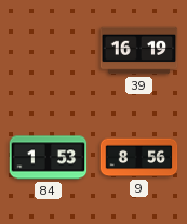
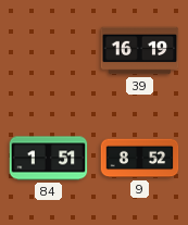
84: 1:53 -> 1:51
9: 8:56 -> 8:52
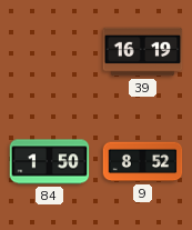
84: 1:51 -> 1:50
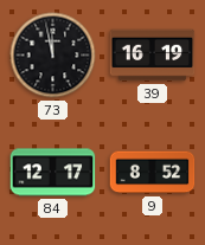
73: none -> 11:58
84: 1:50 -> 12:17
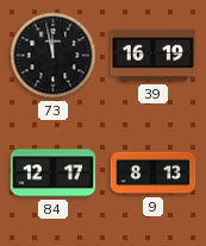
9: 8:52 -> 8:13
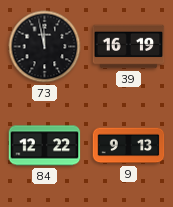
84: 12:17 -> 12:22
9: 8:13 -> 9:13
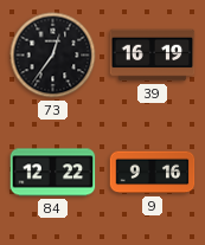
73: 11:58 -> 12:36
9: 9:13 -> 9:16
